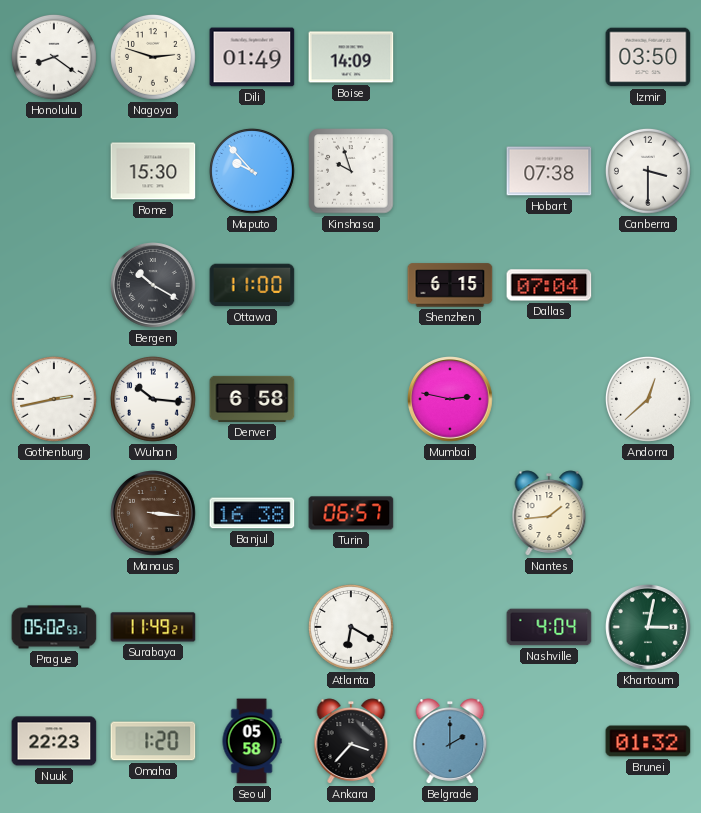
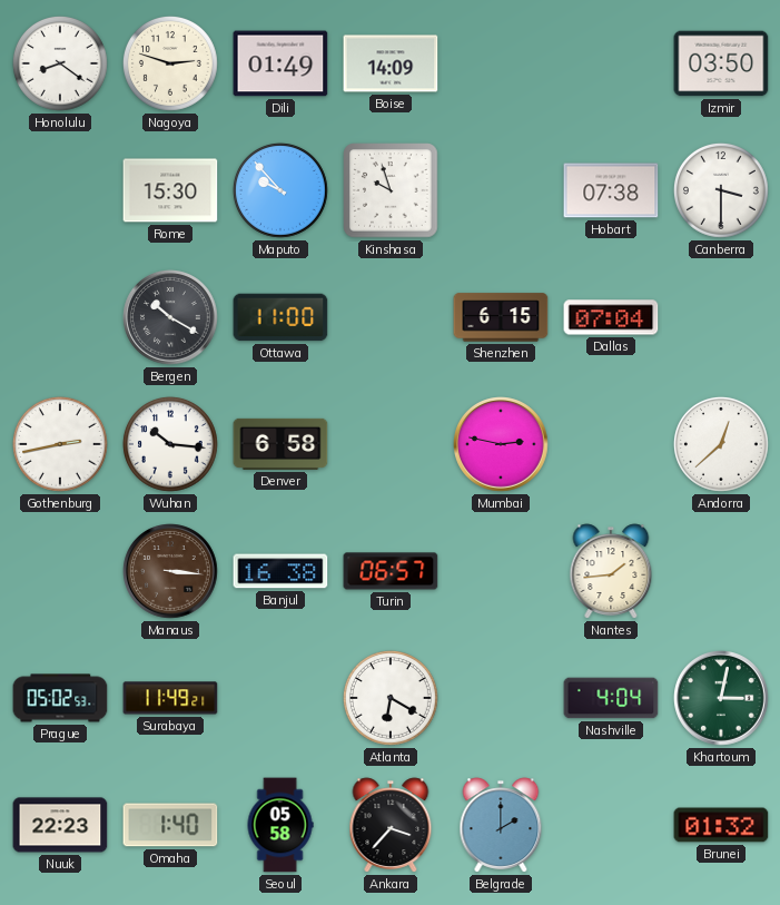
Omaha: 1:20 -> 1:40
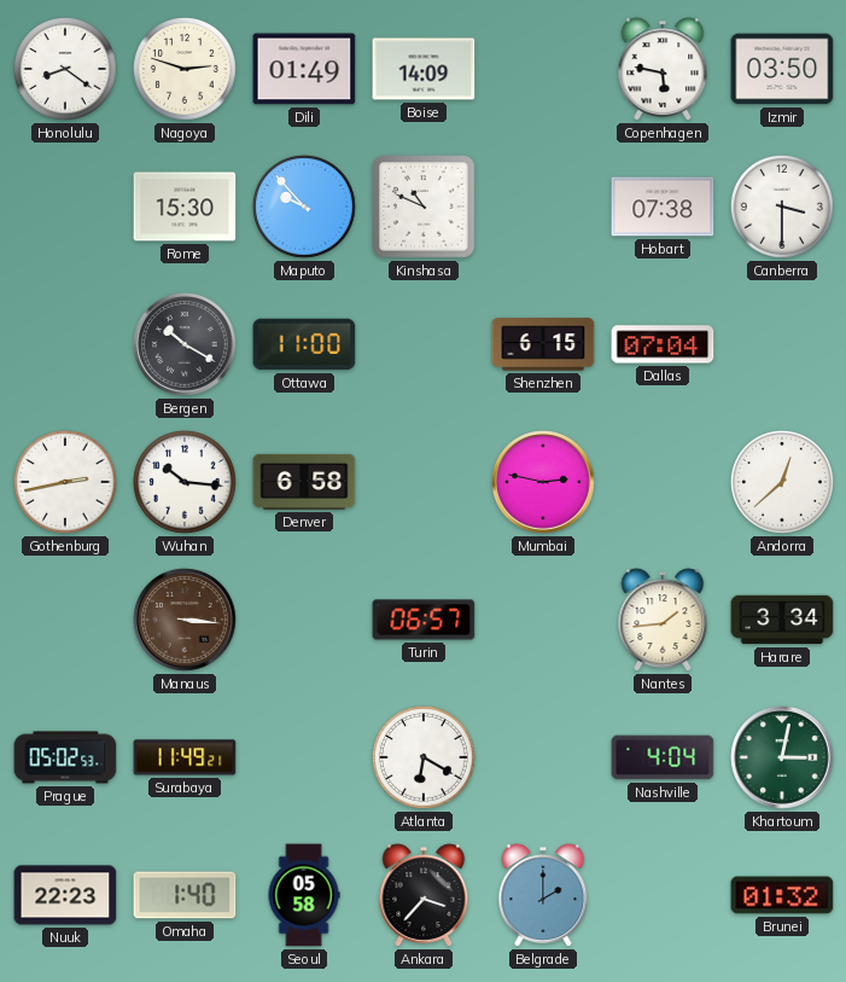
Copenhagen: none -> 5:47
Kinshasa: 9:57 -> 10:49
Banjul: 16:38 -> none
Harare: none -> 3:34
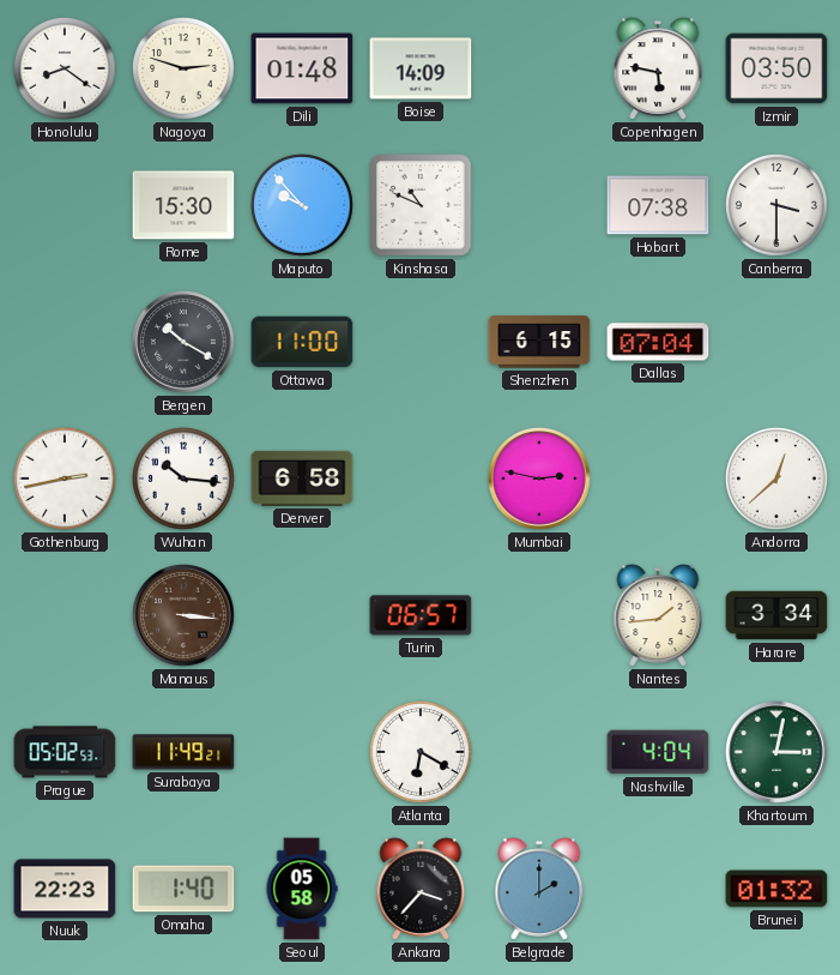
Dili: 01:49 -> 01:48
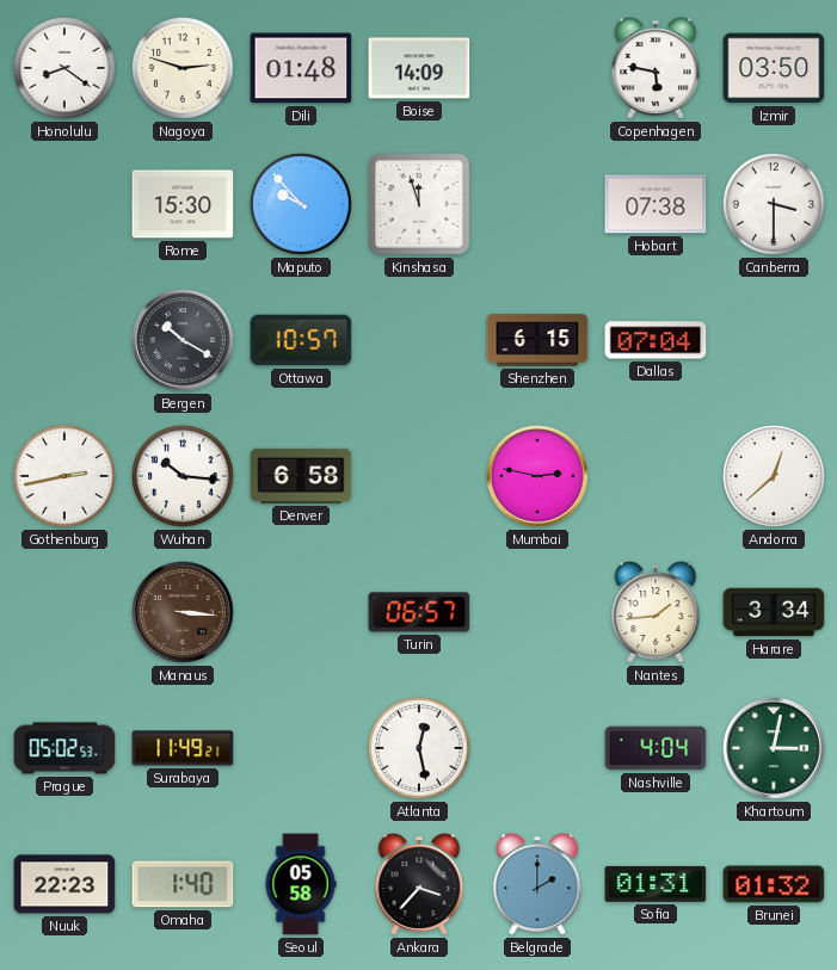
Kinshasa: 10:49 -> 11:57
Ottawa: 11:00 -> 10:57
Atlanta: 6:20 -> 12:28
Sofia: none -> 01:31
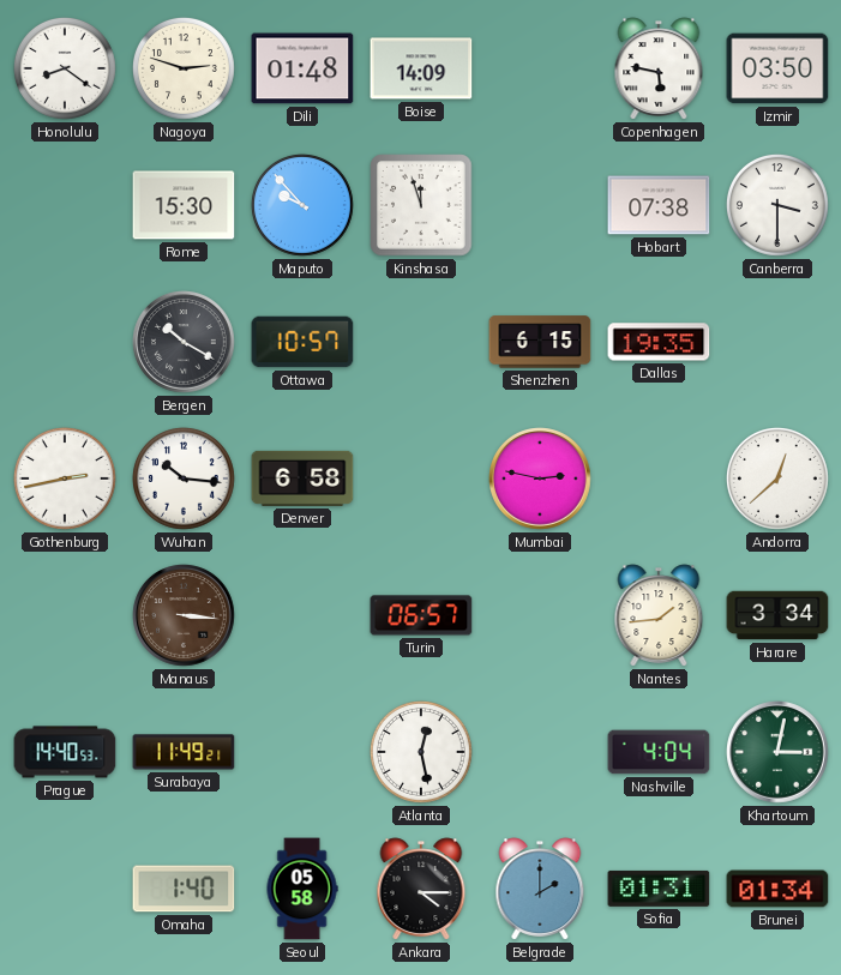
Dallas: 07:04 -> 19:35
Prague: 05:02 -> 14:40
Nuuk: 22:23 -> none
Ankara: 3:37 -> 4:15
Brunei: 01:32 -> 01:34
